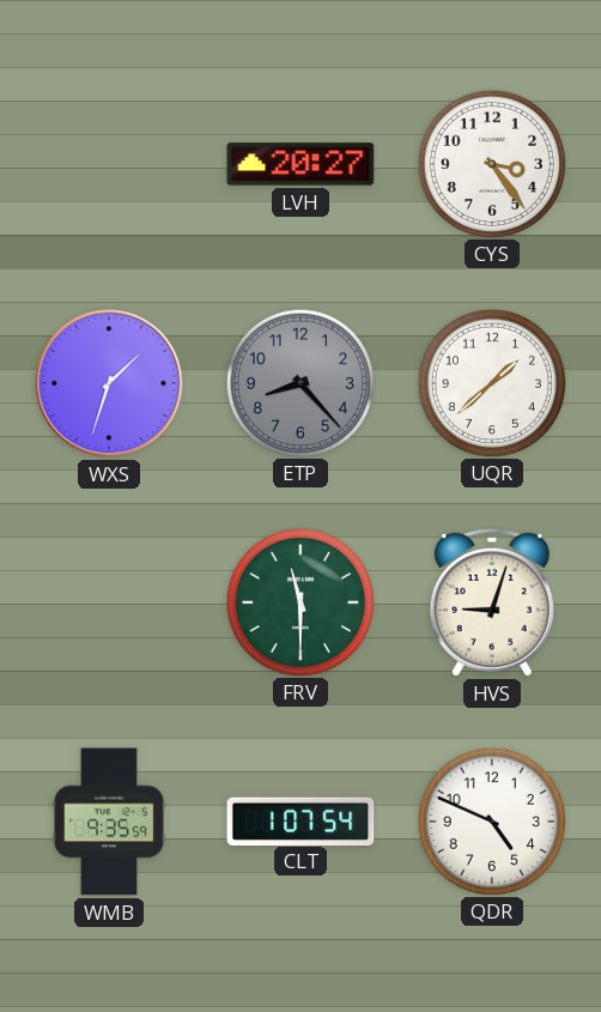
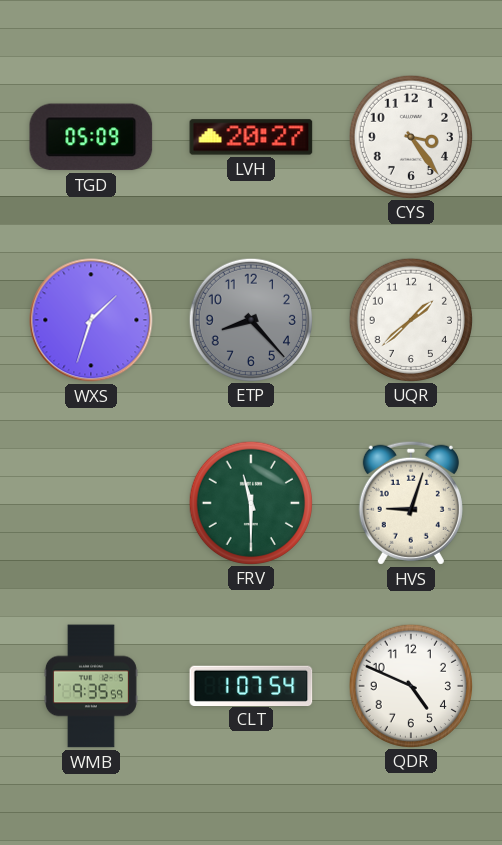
TGD: none -> 05:09
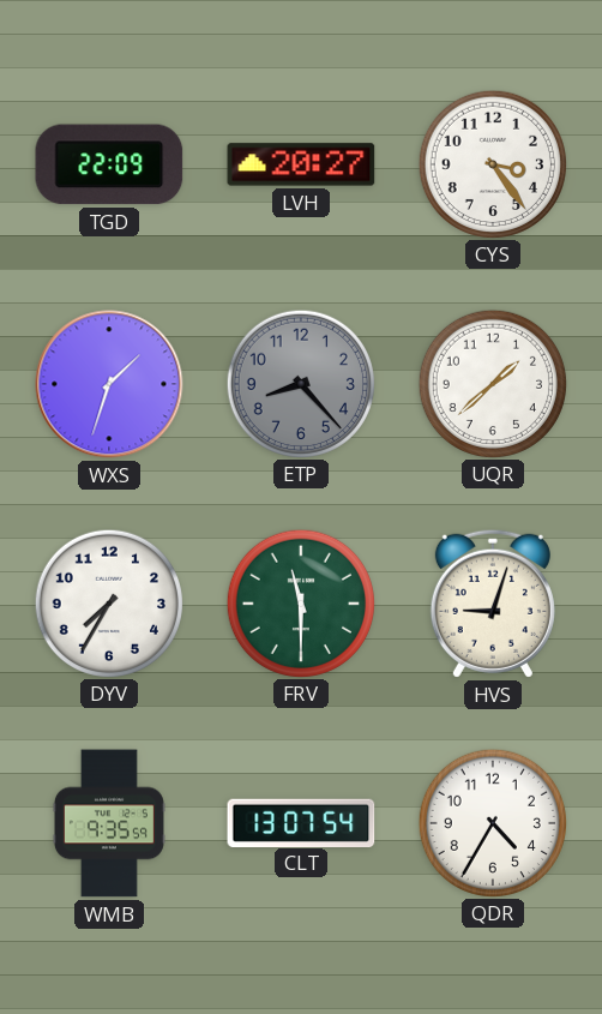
TGD: 05:09 -> 22:09
DYV: none -> 7:35
CLT: 1:07 -> 13:07
QDR: 4:49 -> 4:35
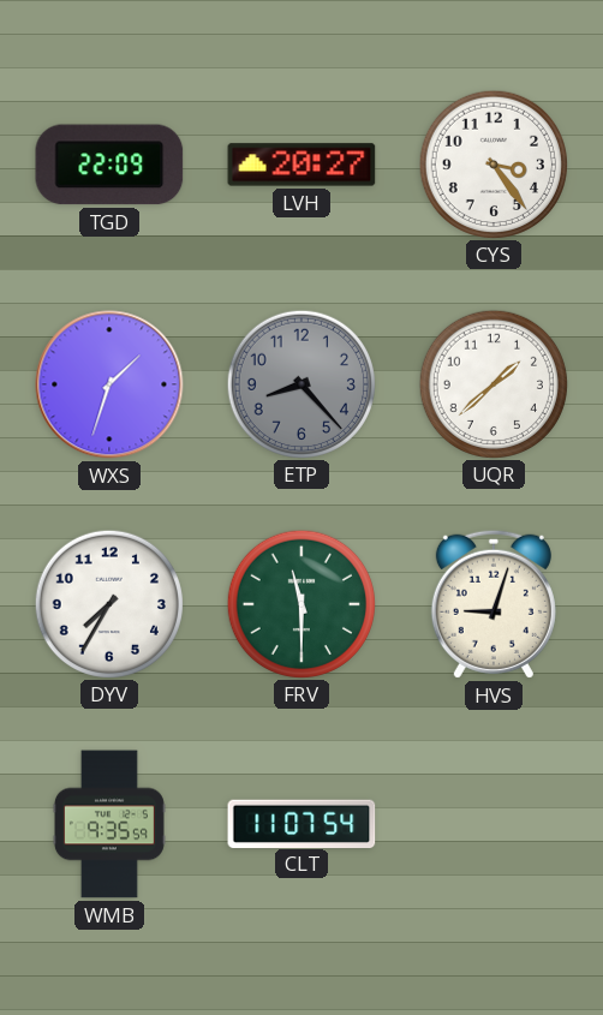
CLT: 13:07 -> 11:07
QDR: 4:35 -> none
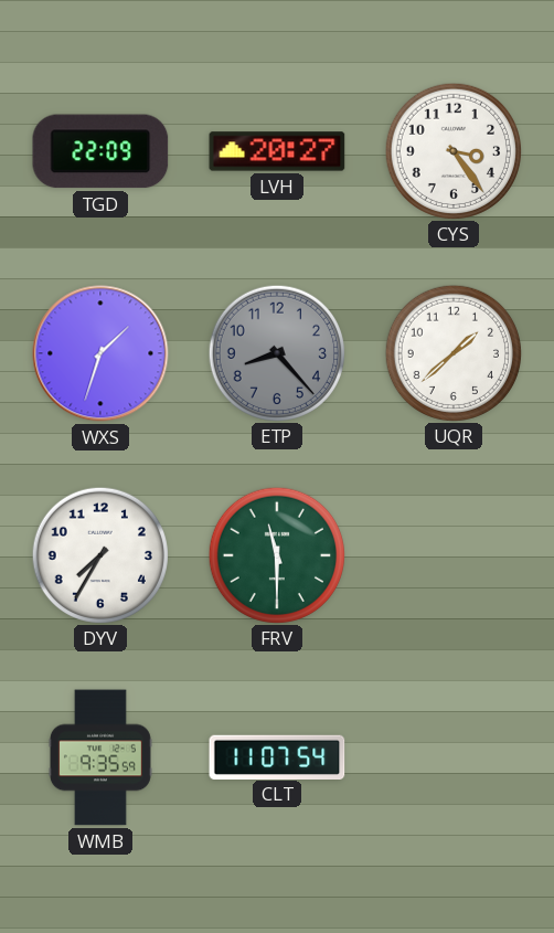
HVS: 9:03 -> none
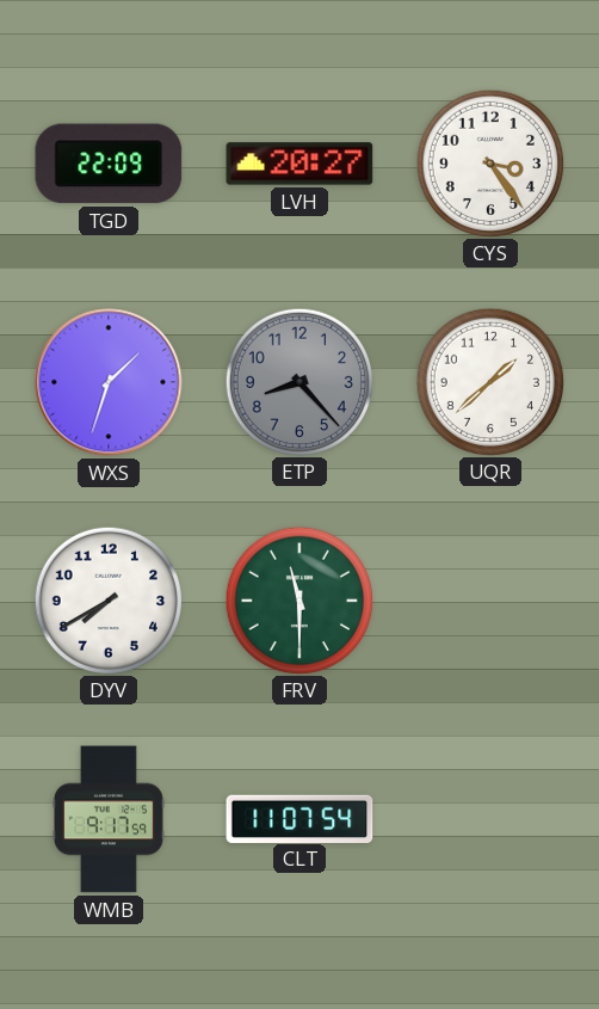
DYV: 7:35 -> 7:40
WMB: 9:35 -> 9:17
